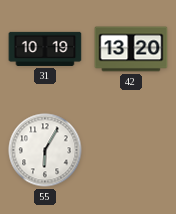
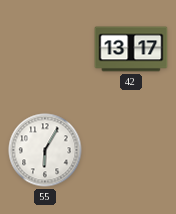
31: 10:19 -> none
42: 13:20 -> 13:17
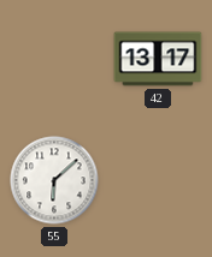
55: 6:05 -> 6:08
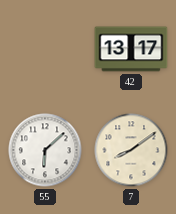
7: none -> 8:09
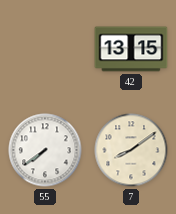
42: 13:17 -> 13:15
55: 6:08 -> 7:39
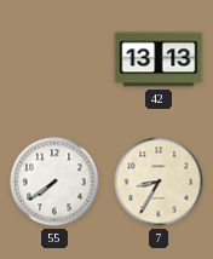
42: 13:15 -> 13:13
7: 8:09 -> 8:35
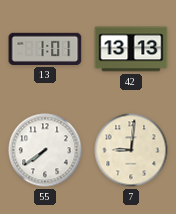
13: none -> 1:01
7: 8:35 -> 9:01
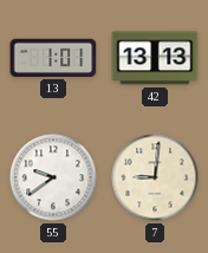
55: 7:39 -> 9:39
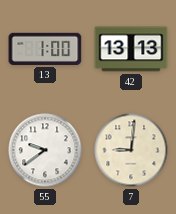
13: 1:01 -> 1:00
